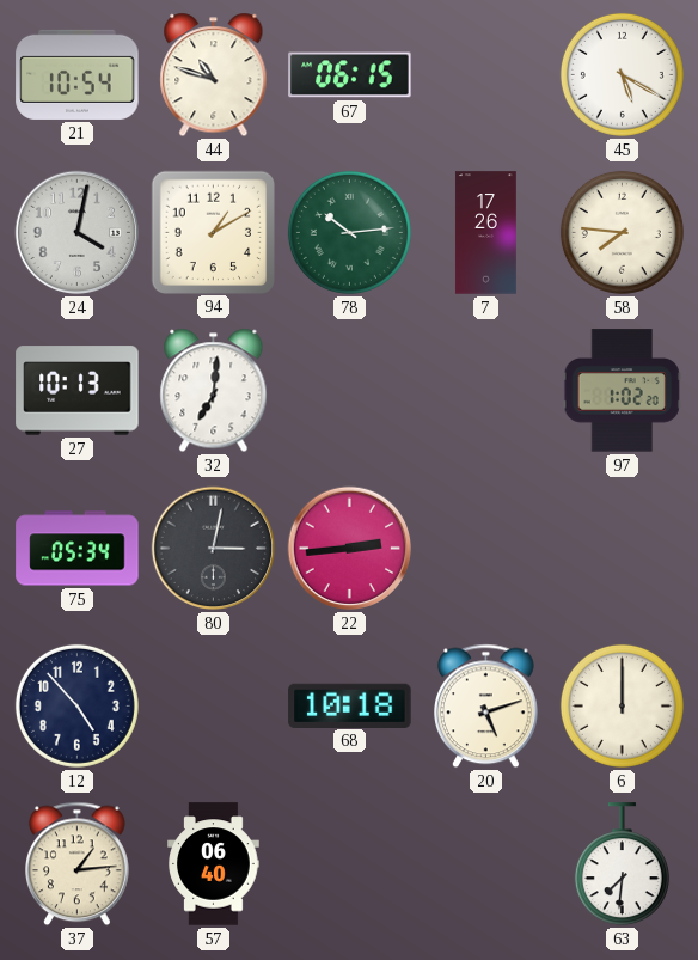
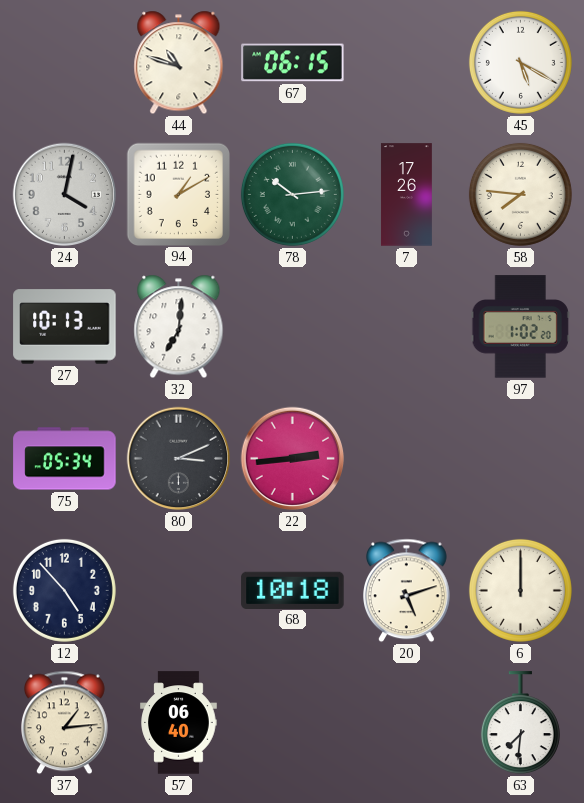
21: 10:54 -> none
80: 3:02 -> 3:11
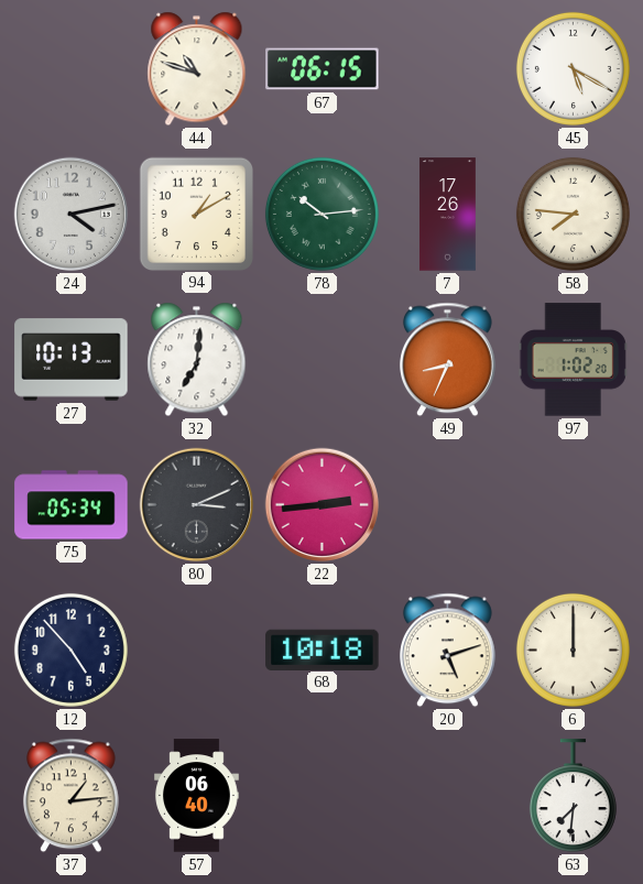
24: 4:02 -> 4:13
49: none -> 8:34
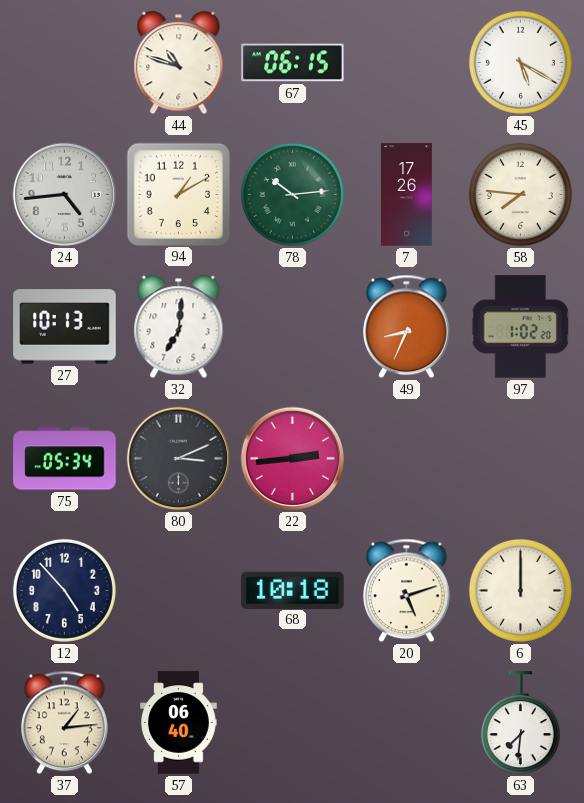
24: 4:13 -> 4:44
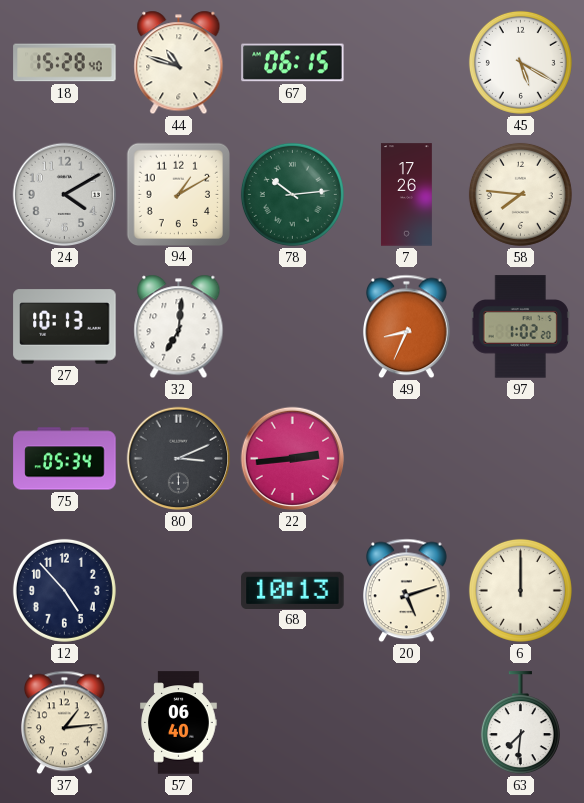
18: none -> 15:28
24: 4:44 -> 4:10
68: 10:18 -> 10:13
